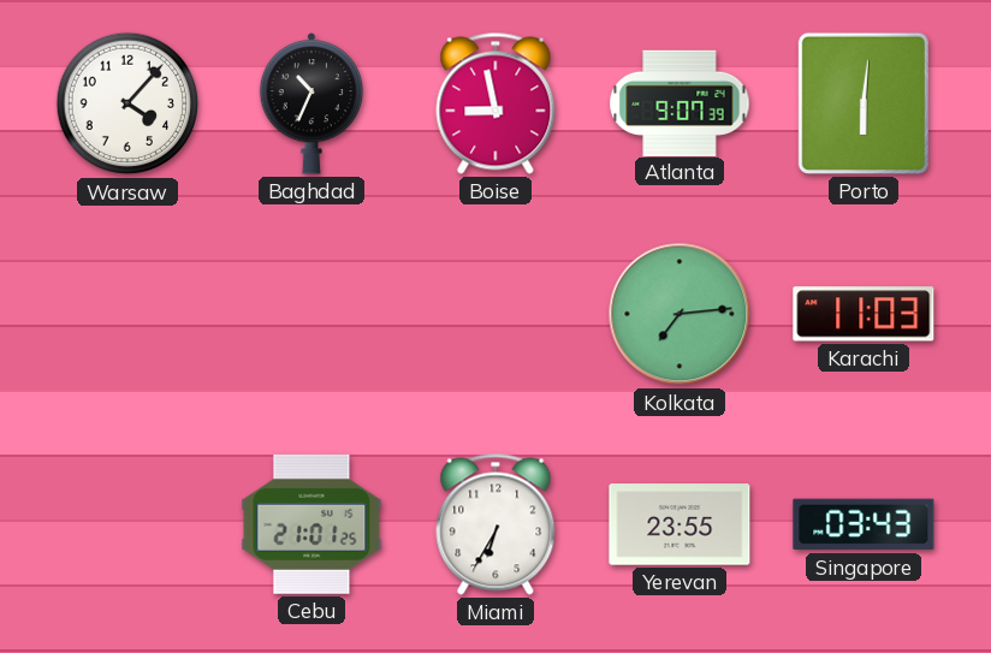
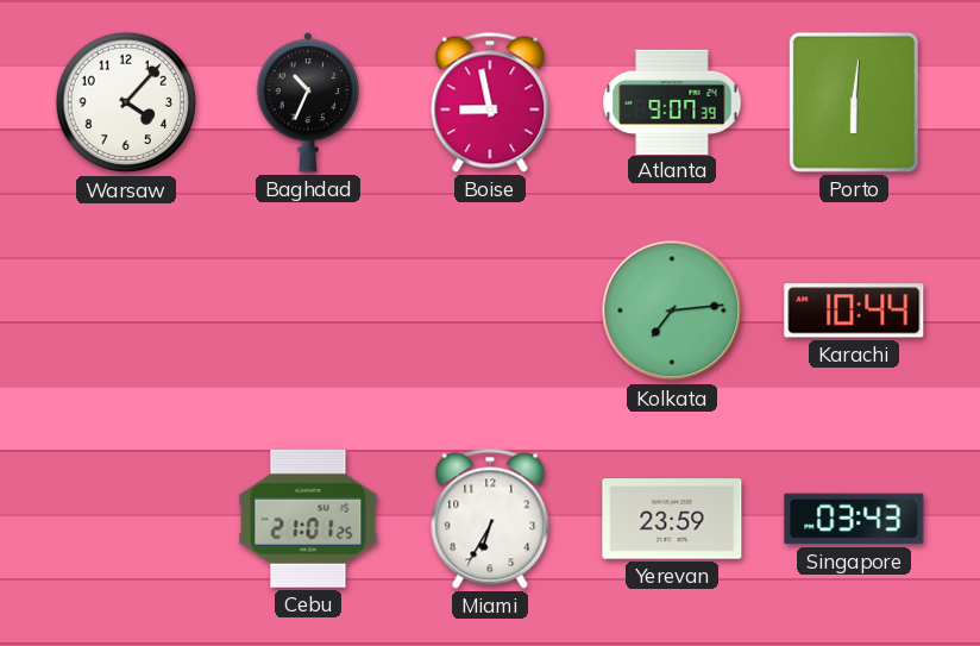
Karachi: 11:03 -> 10:44
Yerevan: 23:55 -> 23:59
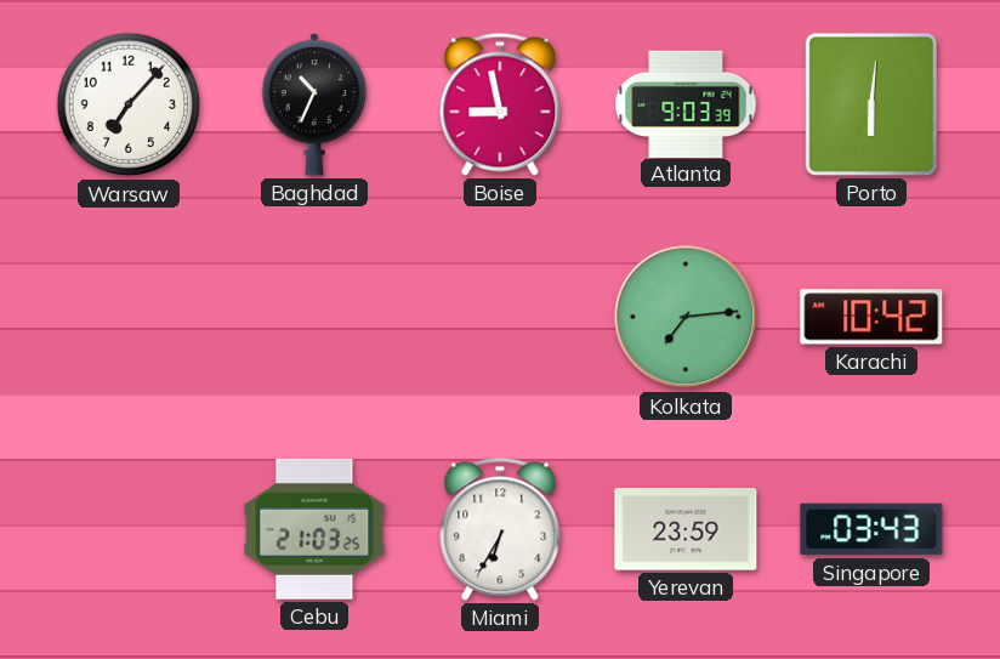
Warsaw: 4:07 -> 7:07
Atlanta: 9:07 -> 9:03
Karachi: 10:44 -> 10:42
Cebu: 21:01 -> 21:03
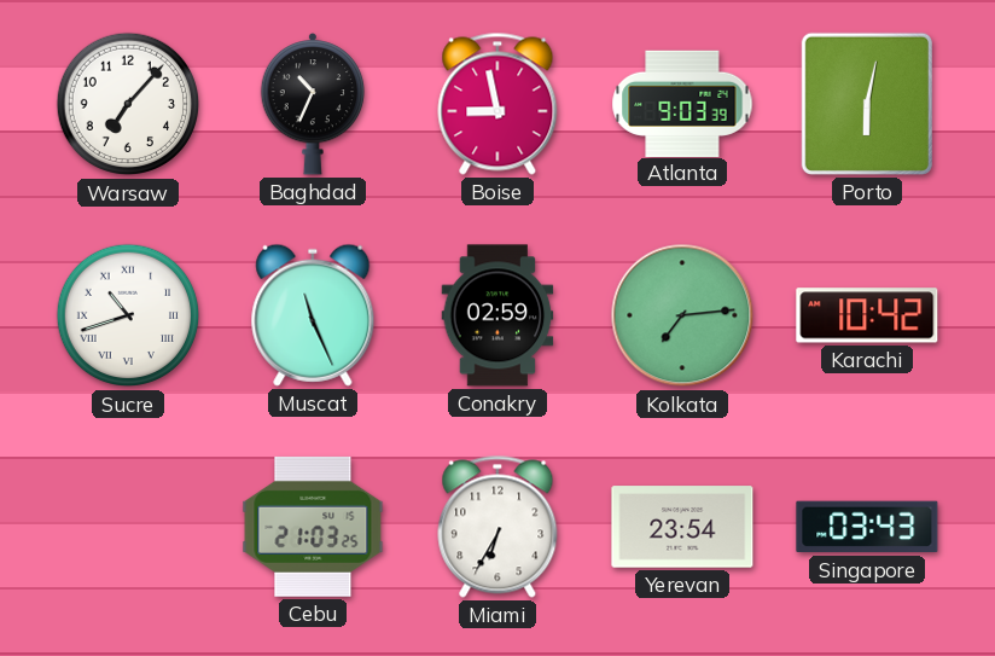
Porto: 6:01 -> 6:02
Sucre: none -> 10:42
Muscat: none -> 11:26
Conakry: none -> 02:59
Yerevan: 23:59 -> 23:54
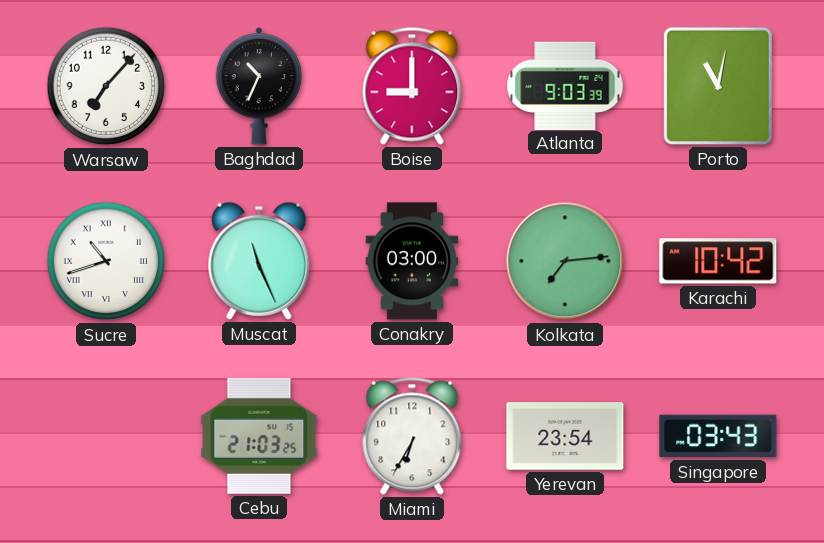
Boise: 8:58 -> 9:00
Porto: 6:02 -> 11:02
Conakry: 02:59 -> 03:00
